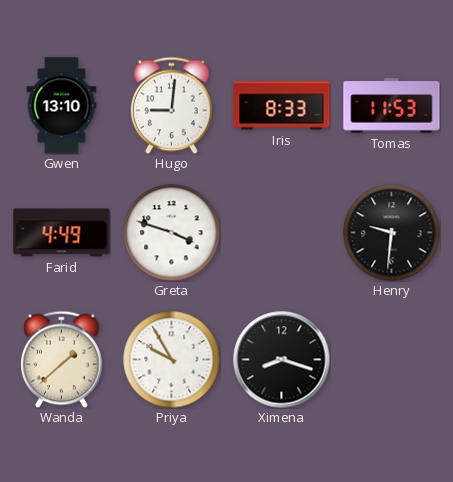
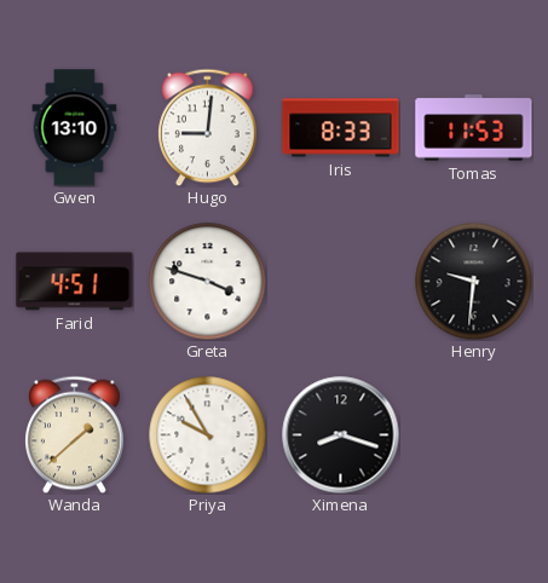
Farid: 4:49 -> 4:51
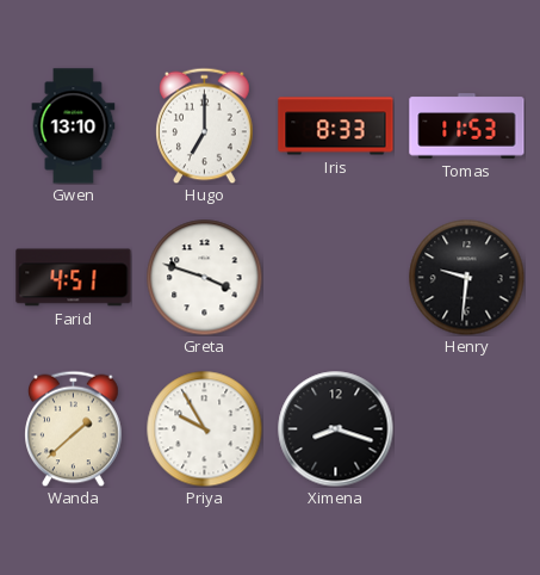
Hugo: 9:01 -> 7:00
